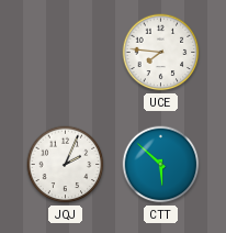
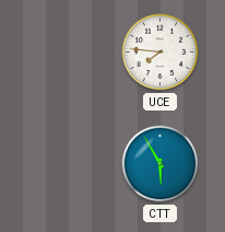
JQJ: 2:04 -> none
CTT: 5:52 -> 5:55
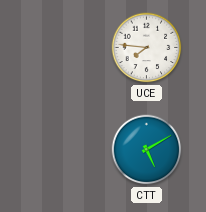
CTT: 5:55 -> 5:10
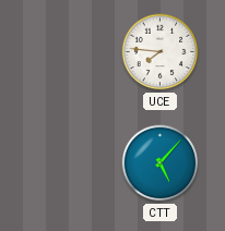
CTT: 5:10 -> 5:07
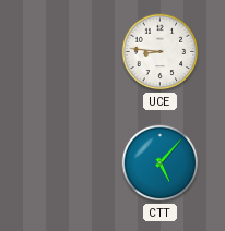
UCE: 7:46 -> 8:46
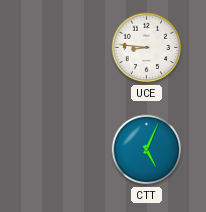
CTT: 5:07 -> 5:04
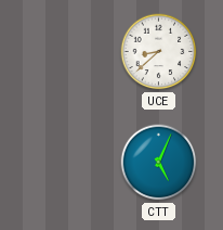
UCE: 8:46 -> 8:38
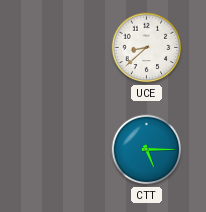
CTT: 5:04 -> 5:15
